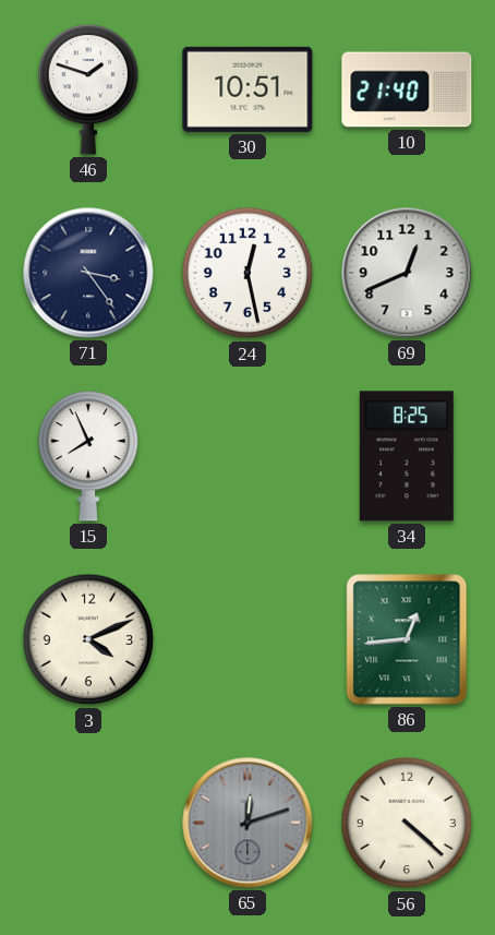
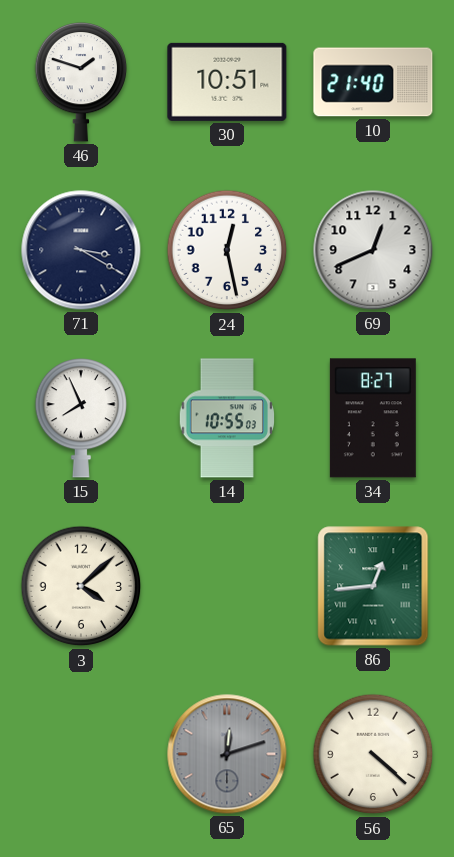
71: 3:24 -> 3:20
14: none -> 10:55
34: 8:25 -> 8:27
3: 4:11 -> 4:08
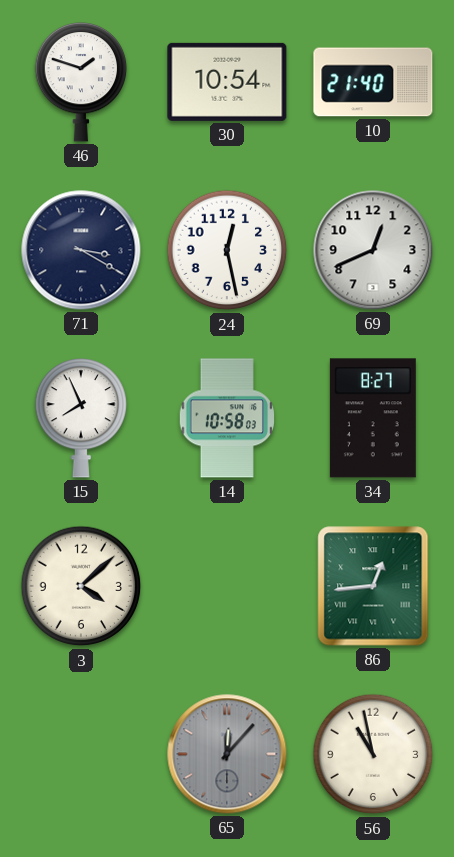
30: 10:51 -> 10:54
14: 10:55 -> 10:58
65: 12:12 -> 12:07
56: 4:22 -> 10:58
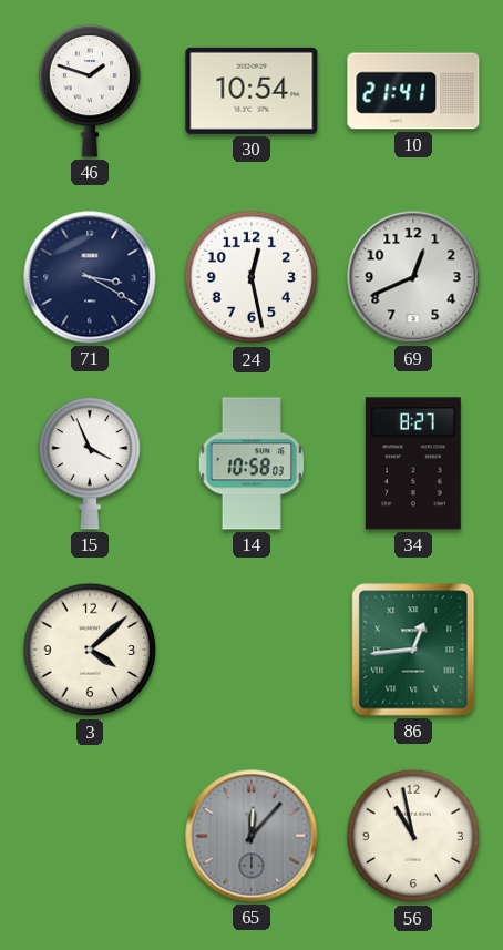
10: 21:40 -> 21:41
15: 7:56 -> 3:56
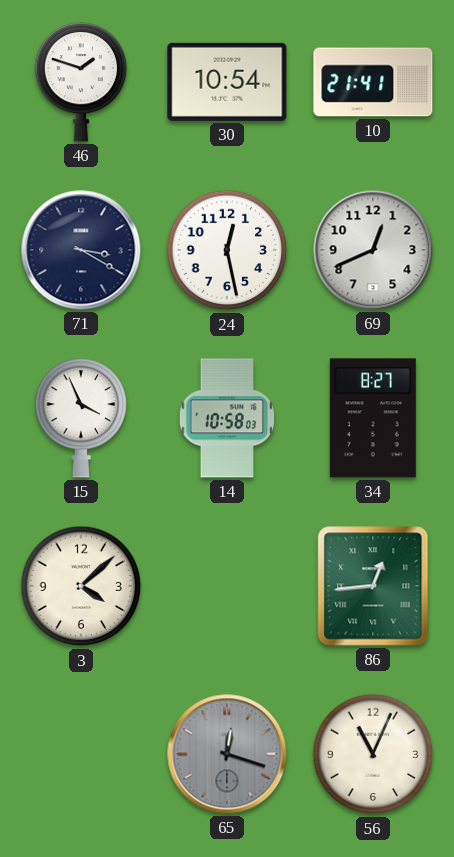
65: 12:07 -> 12:18
56: 10:58 -> 11:04
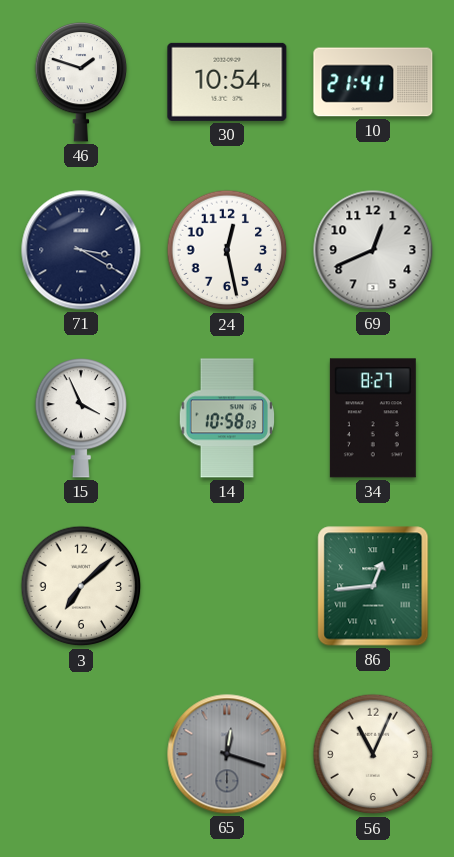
3: 4:08 -> 7:08
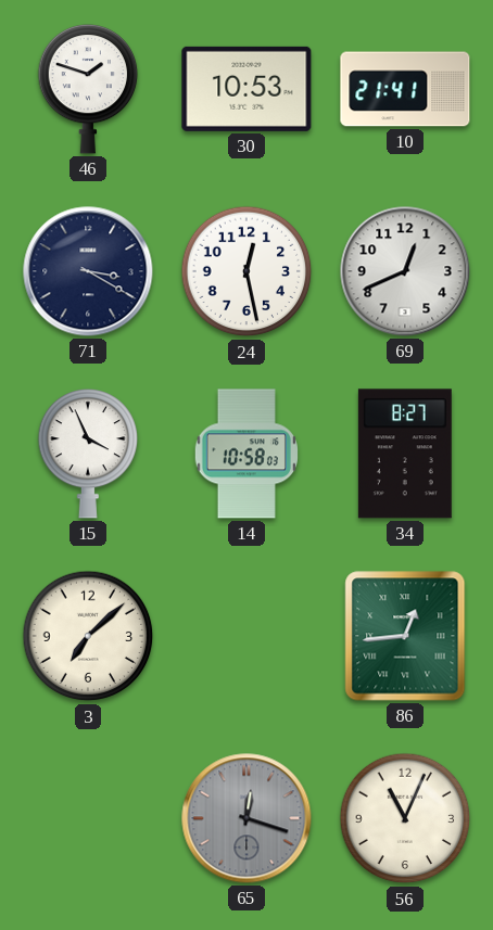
30: 10:54 -> 10:53
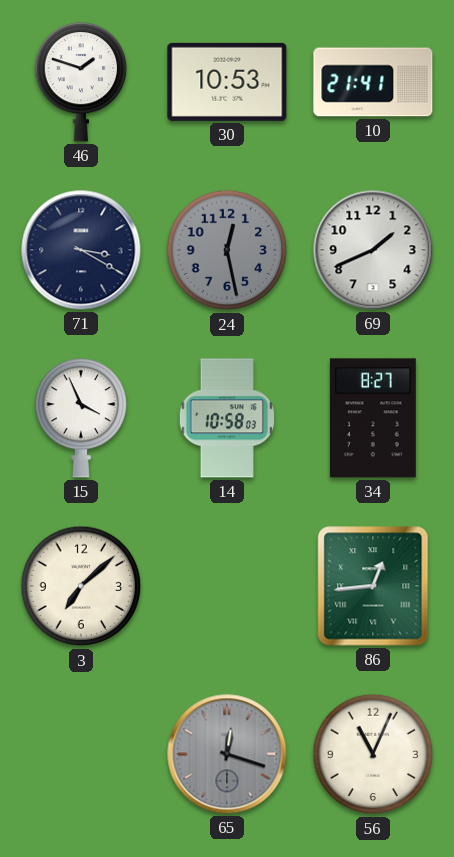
24 dial: white -> grey
69: 12:41 -> 1:41
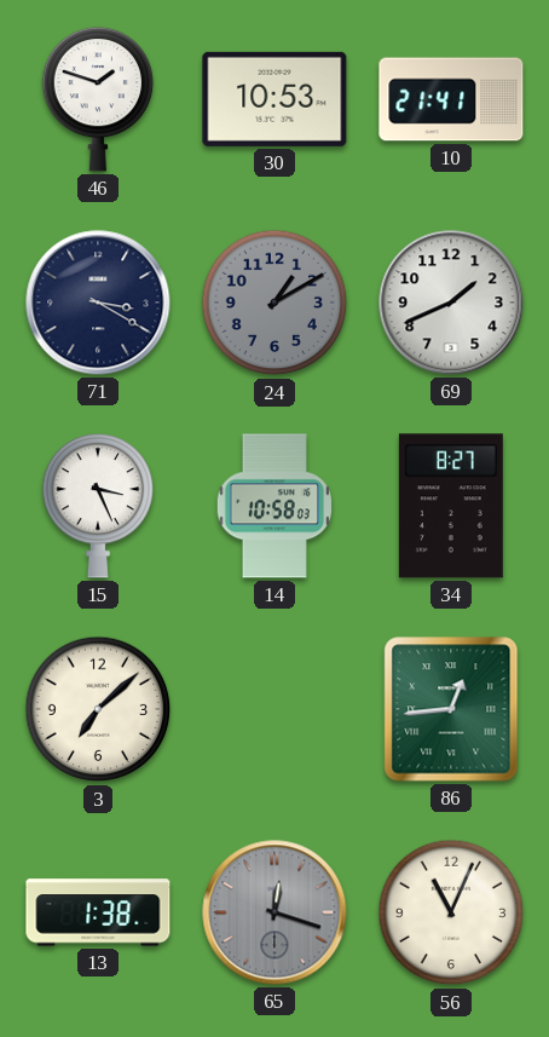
24: 12:28 -> 1:10
15: 3:56 -> 3:26
13: none -> 1:38
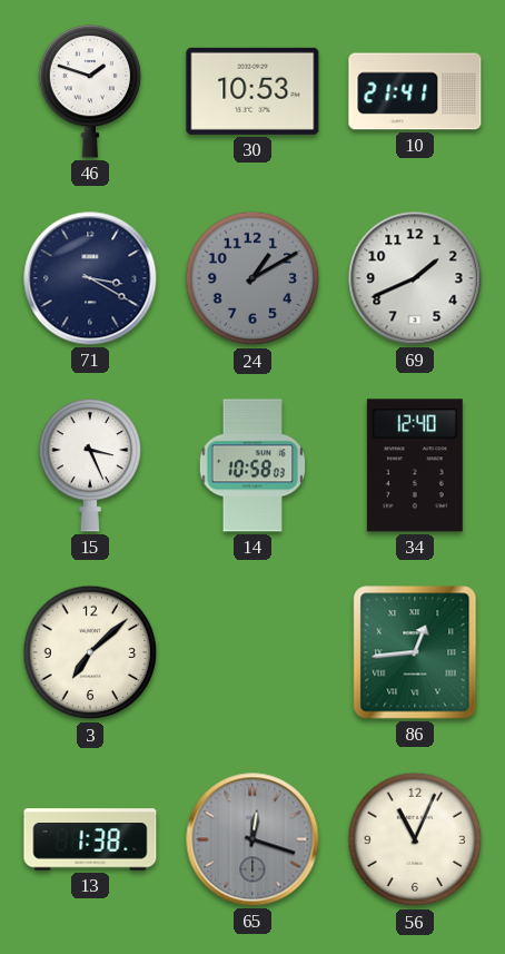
34: 8:27 -> 12:40
